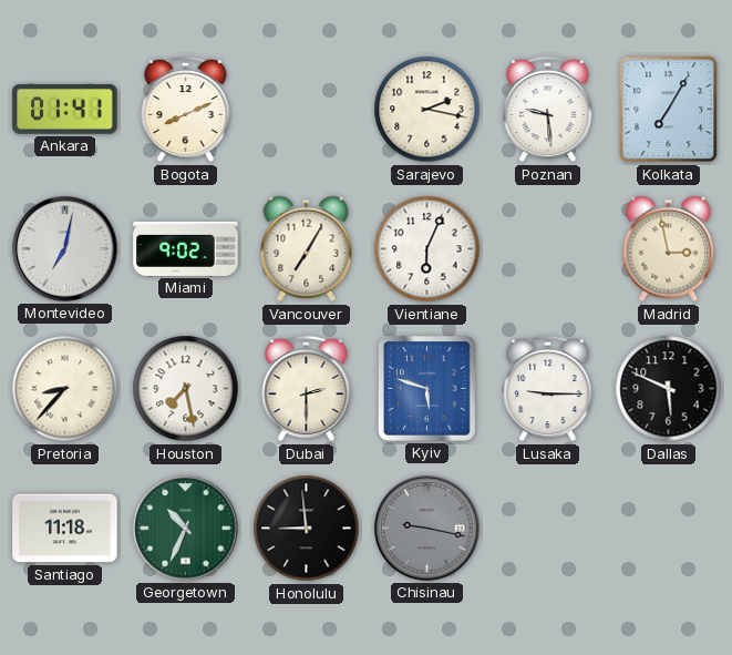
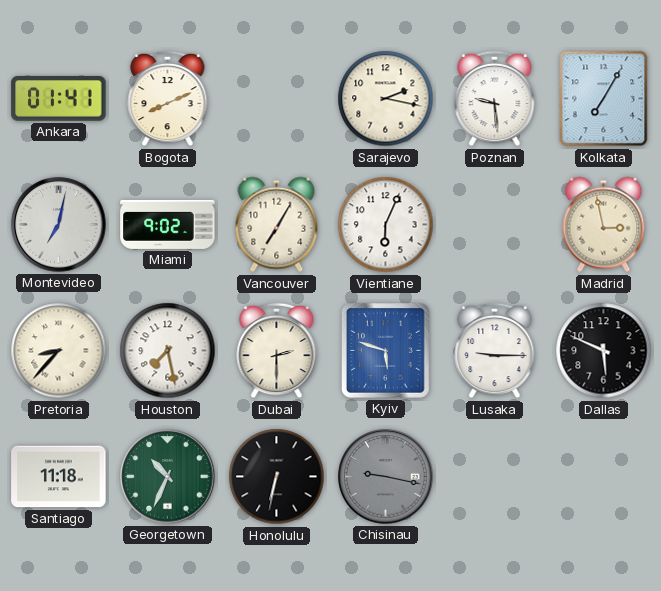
Honolulu: 8:59 -> 6:32
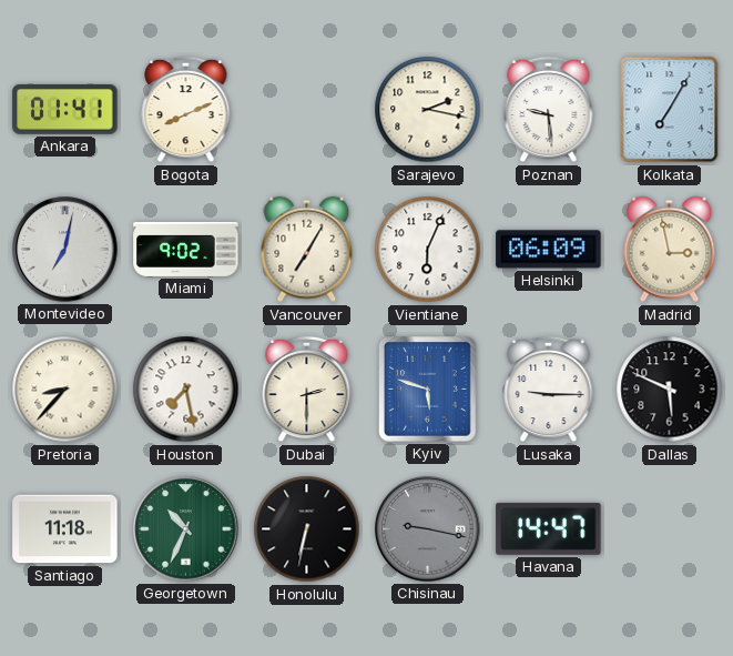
Helsinki: none -> 06:09
Havana: none -> 14:47
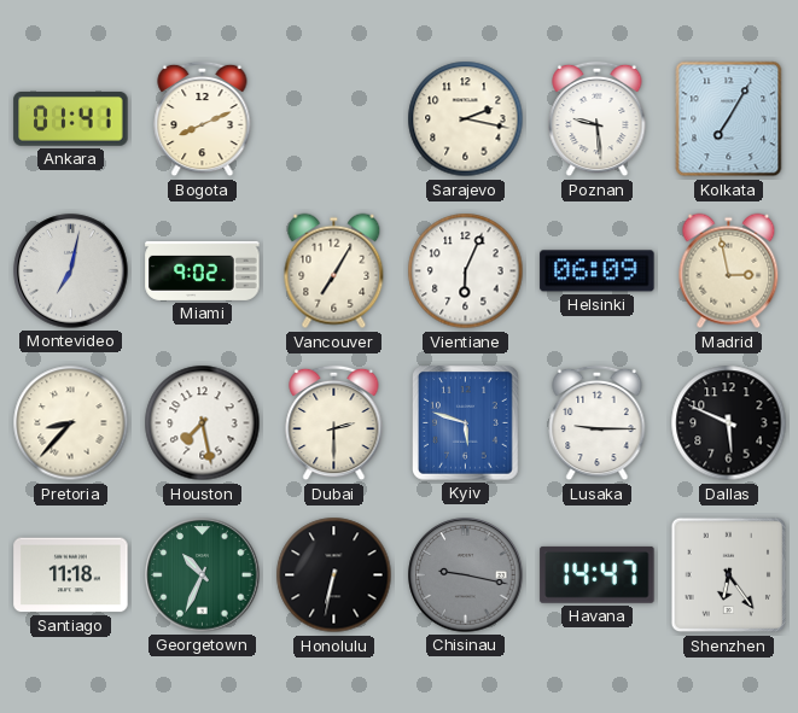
Shenzhen: none -> 6:24
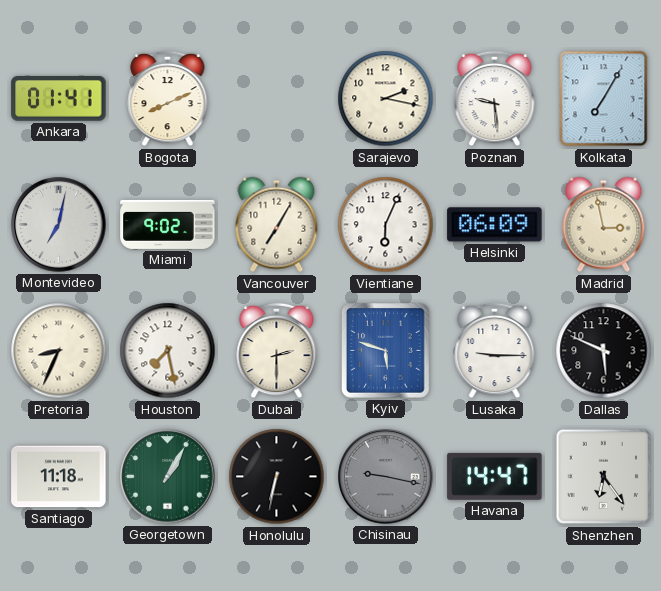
Pretoria: 8:37 -> 8:34
Georgetown: 10:34 -> 1:05
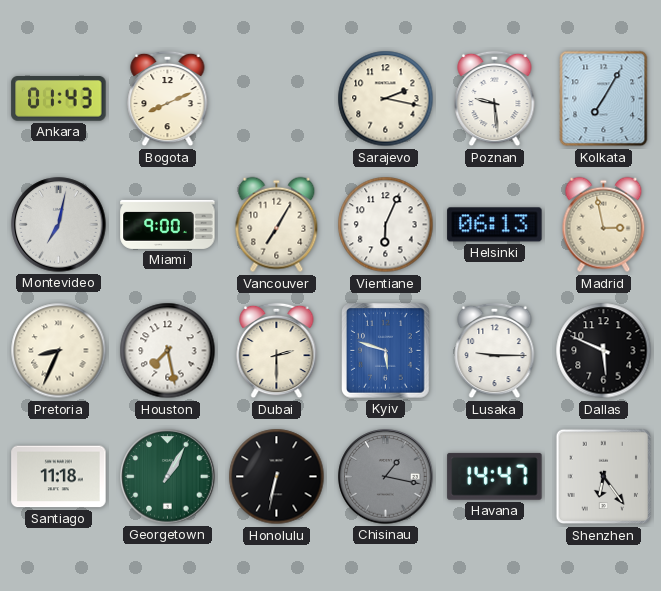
Ankara: 01:41 -> 01:43
Miami: 9:02 -> 9:00
Helsinki: 06:09 -> 06:13
Chisinau: 9:17 -> 1:17
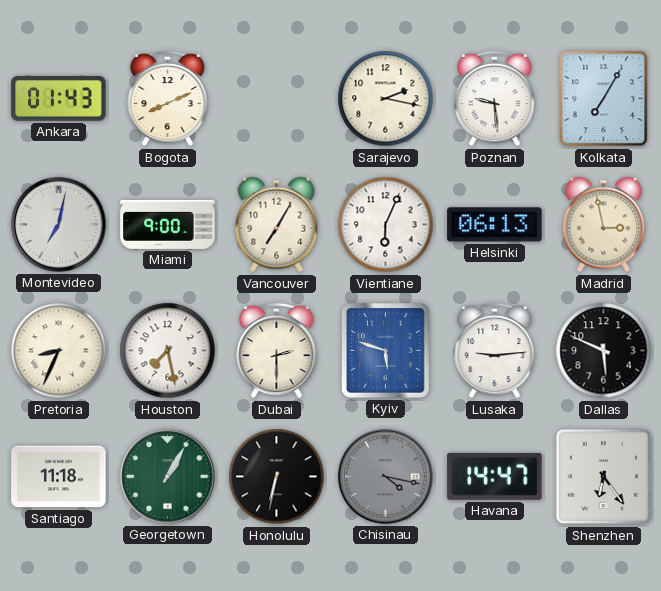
Lusaka: 9:15 -> 9:14
Chisinau: 1:17 -> 4:17
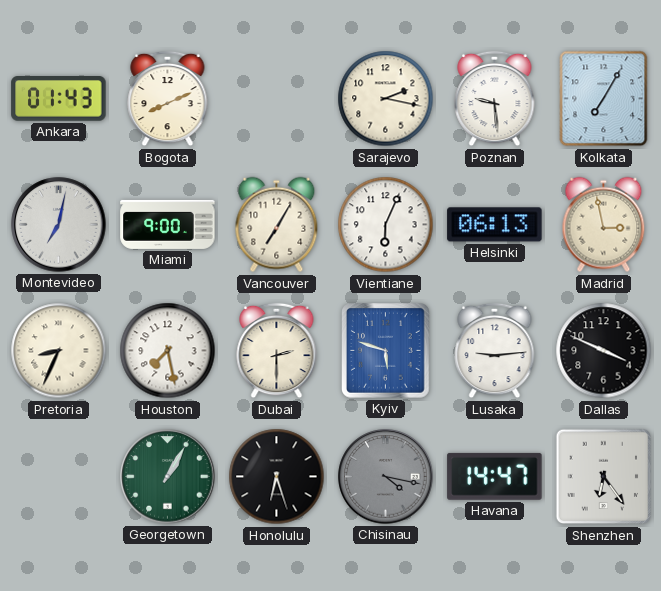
Dallas: 5:49 -> 3:49
Santiago: 11:18 -> none
Honolulu: 6:32 -> 6:27
